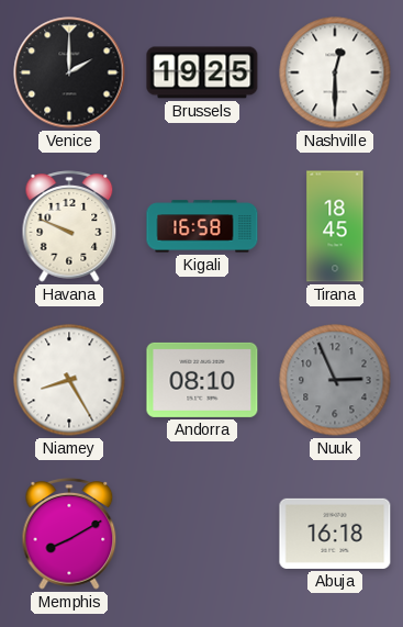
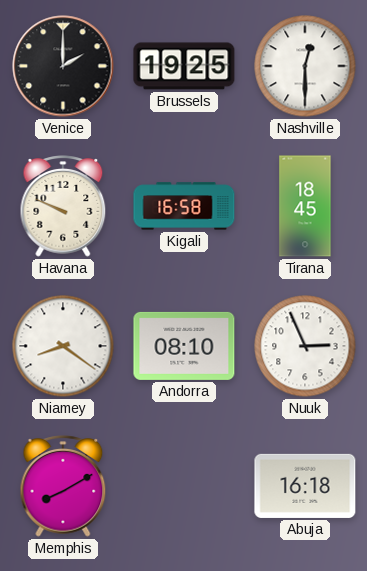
Niamey: 8:25 -> 8:21
Nuuk dial: grey -> white
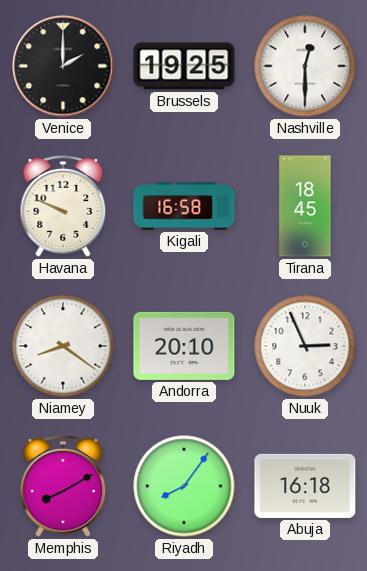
Andorra: 08:10 -> 20:10
Riyadh: none -> 8:06
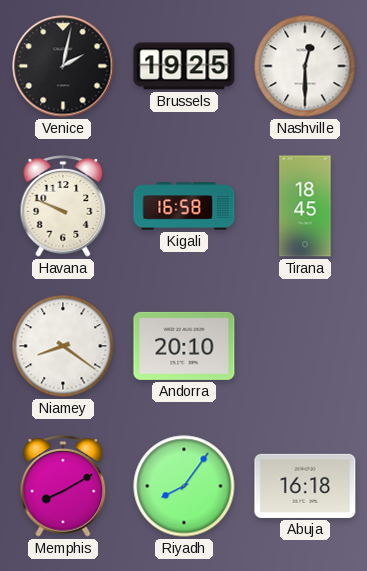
Venice: 2:00 -> 2:02
Nuuk: 2:56 -> none
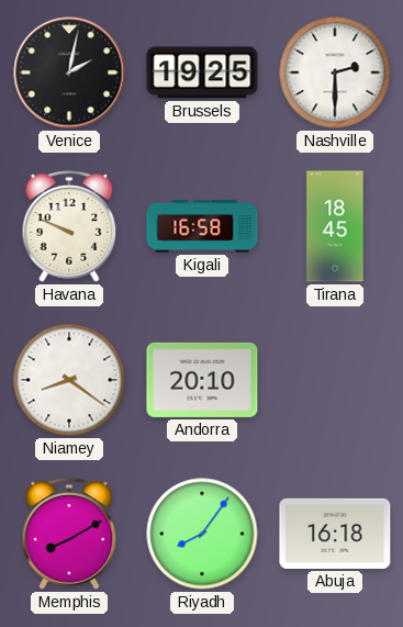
Nashville: 12:30 -> 2:30
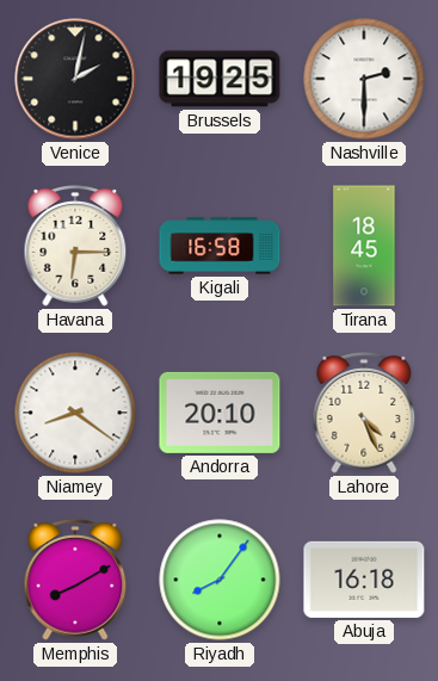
Havana: 9:49 -> 6:15
Lahore: none -> 4:26
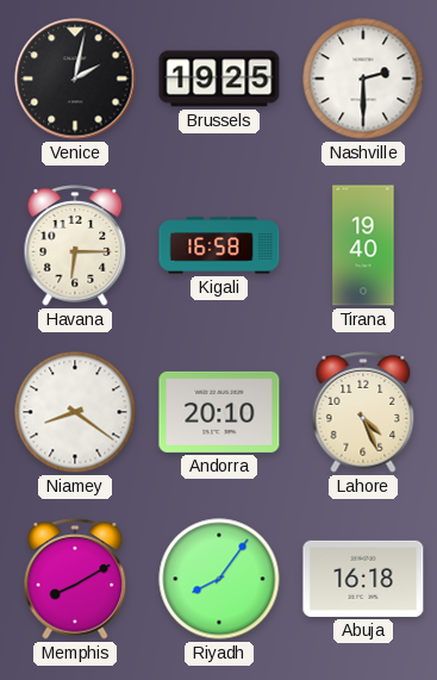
Tirana: 18:45 -> 19:40
